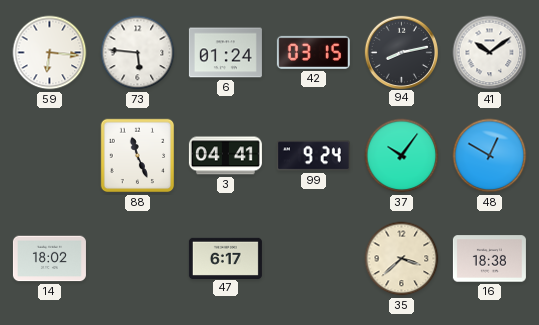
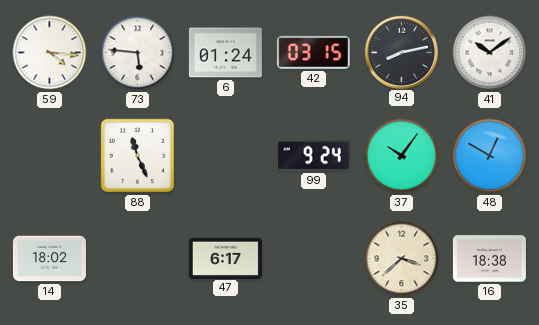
59: 6:16 -> 4:16
3: 04:41 -> none
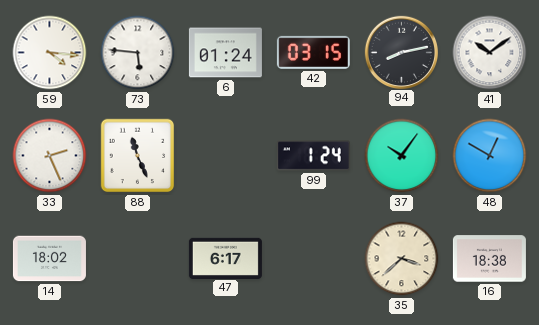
33: none -> 2:26
99: 9:24 -> 1:24
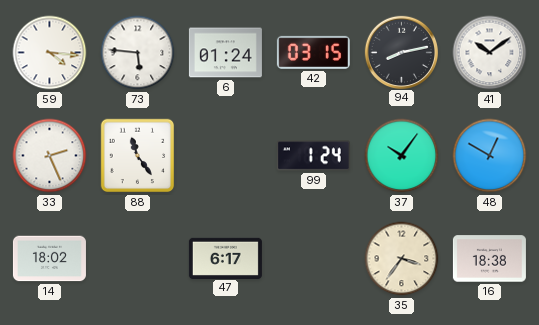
88: 11:26 -> 11:24
35: 3:38 -> 3:36
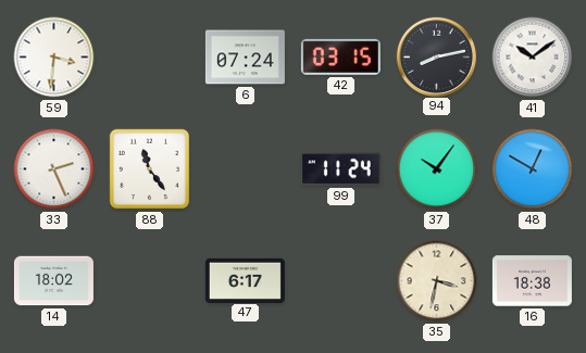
59: 4:16 -> 3:31
73: 5:46 -> none
6: 01:24 -> 07:24
99: 1:24 -> 11:24
35: 3:36 -> 3:32
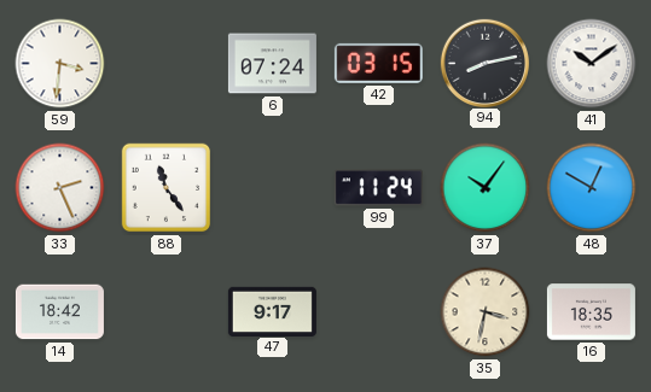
14: 18:02 -> 18:42
47: 6:17 -> 9:17
16: 18:38 -> 18:35
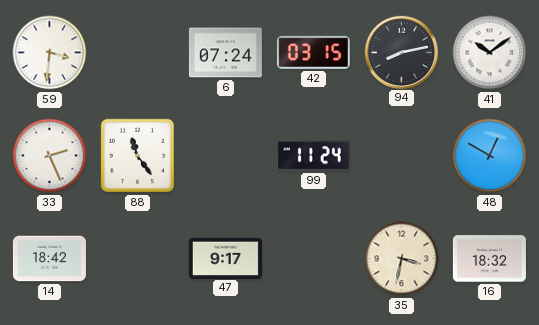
37: 10:06 -> none
16: 18:35 -> 18:32
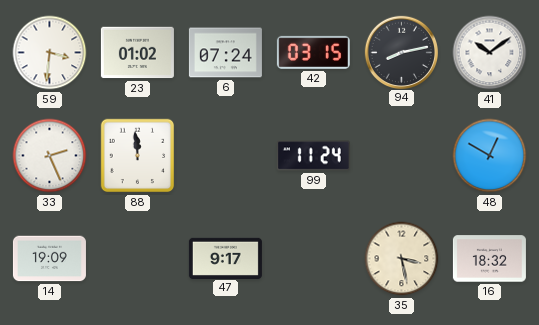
23: none -> 01:02
88: 11:24 -> 11:59
14: 18:42 -> 19:09
35: 3:32 -> 3:28
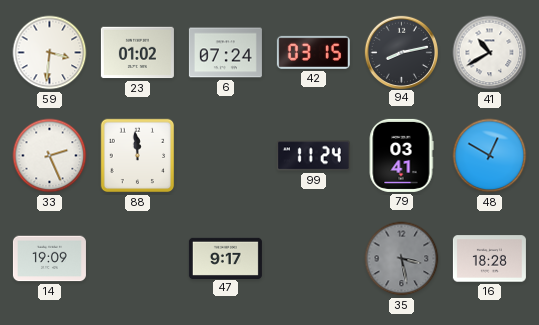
41: 10:09 -> 10:40
79: none -> 03:41
35 dial: cream -> grey
16: 18:32 -> 18:28
